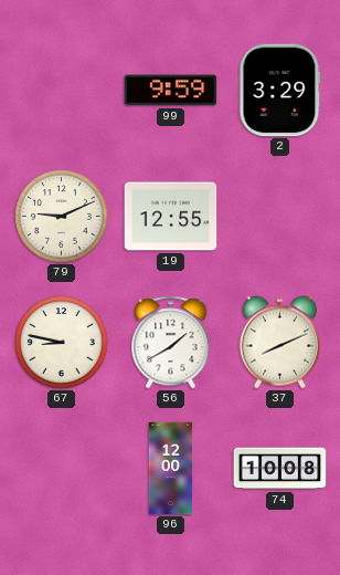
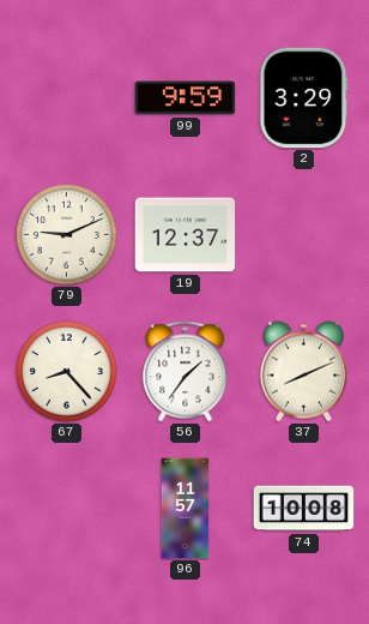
19: 12:55 -> 12:37
67: 8:47 -> 8:23
56: 1:40 -> 1:36
96: 12:00 -> 11:57
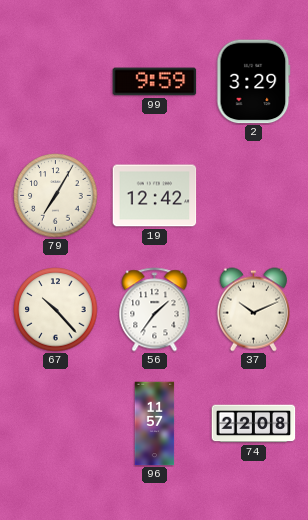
79: 9:11 -> 7:05
19: 12:37 -> 12:42
67: 8:23 -> 10:23
37: 8:11 -> 10:11
74: 10:08 -> 22:08
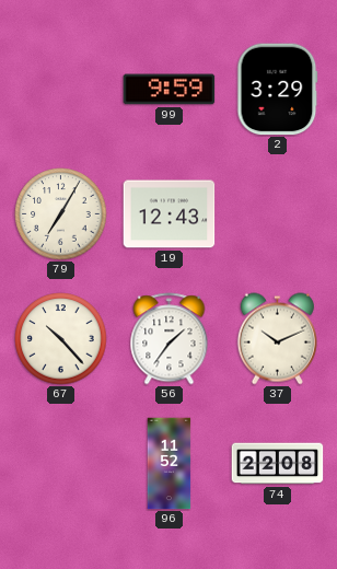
19: 12:42 -> 12:43
96: 11:57 -> 11:52
